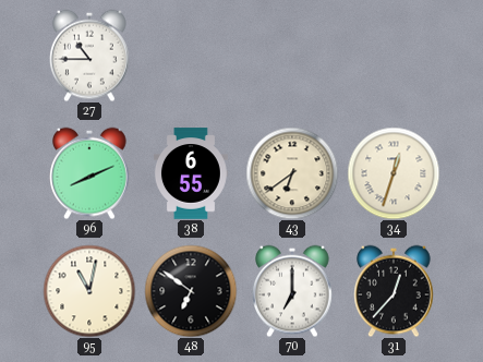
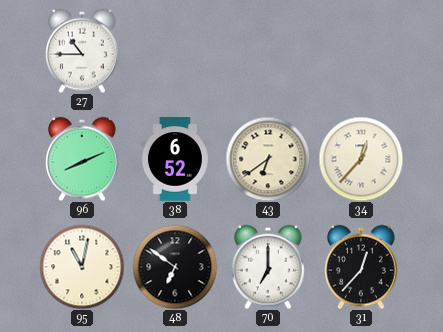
38: 6:55 -> 6:52
34: 12:33 -> 12:37
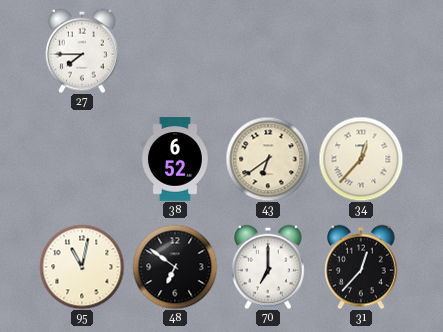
27: 10:45 -> 7:45
96: 8:11 -> none
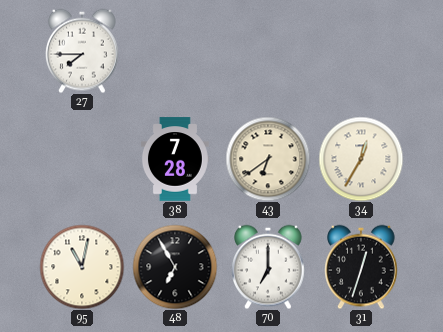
38: 6:52 -> 7:28
34: 12:37 -> 12:35
48: 6:51 -> 6:55
31: 12:37 -> 12:33
